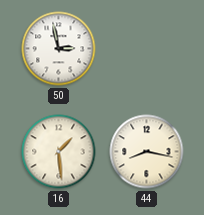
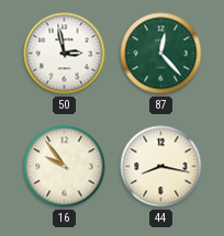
87: none -> 12:23
16: 1:29 -> 9:54
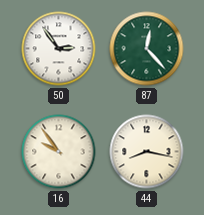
50: 2:58 -> 2:54
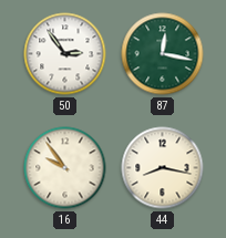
87: 12:23 -> 12:17
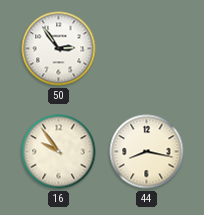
87: 12:17 -> none
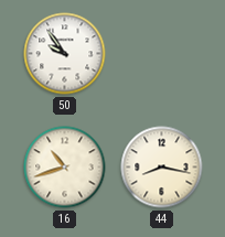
50: 2:54 -> 9:54
16: 9:54 -> 10:42
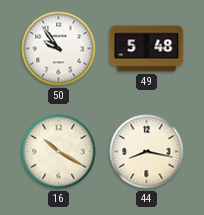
49: none -> 5:48
16: 10:42 -> 10:20
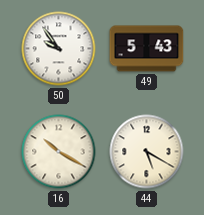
49: 5:48 -> 5:43
44: 8:17 -> 5:20
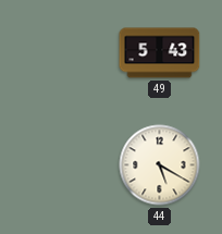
50: 9:54 -> none
16: 10:20 -> none
